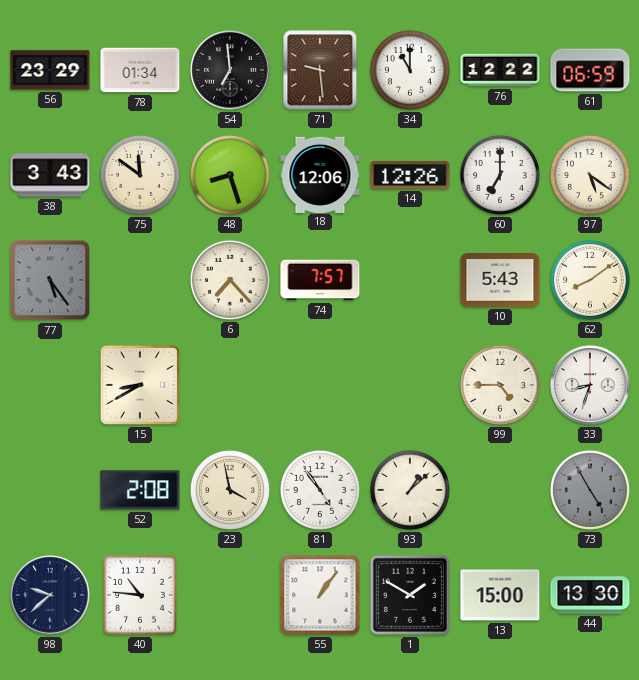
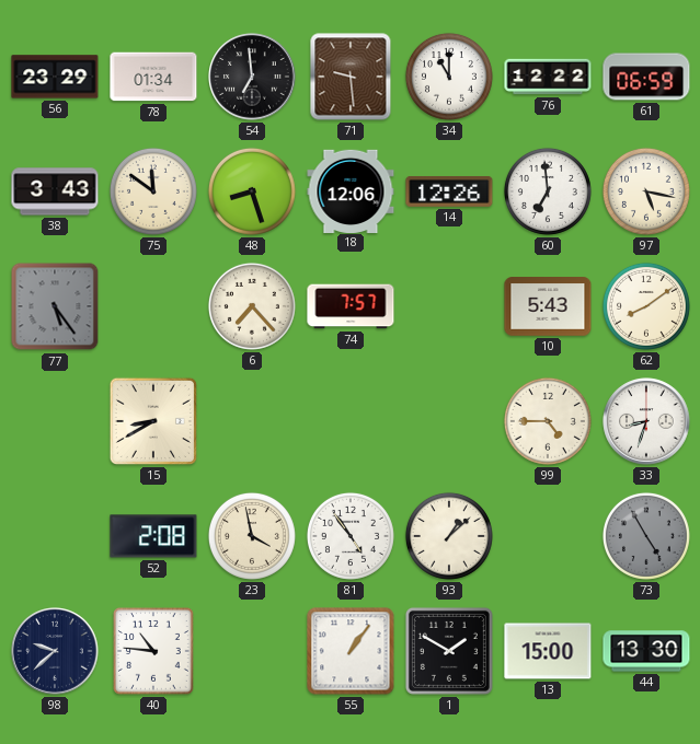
60: 7:00 -> 6:59
97: 5:21 -> 5:17
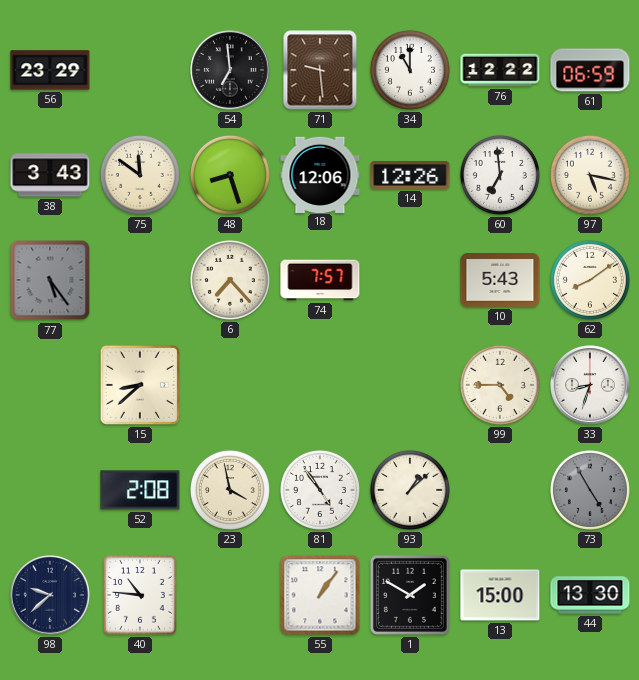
78: 01:34 -> none
15: 8:40 -> 8:38
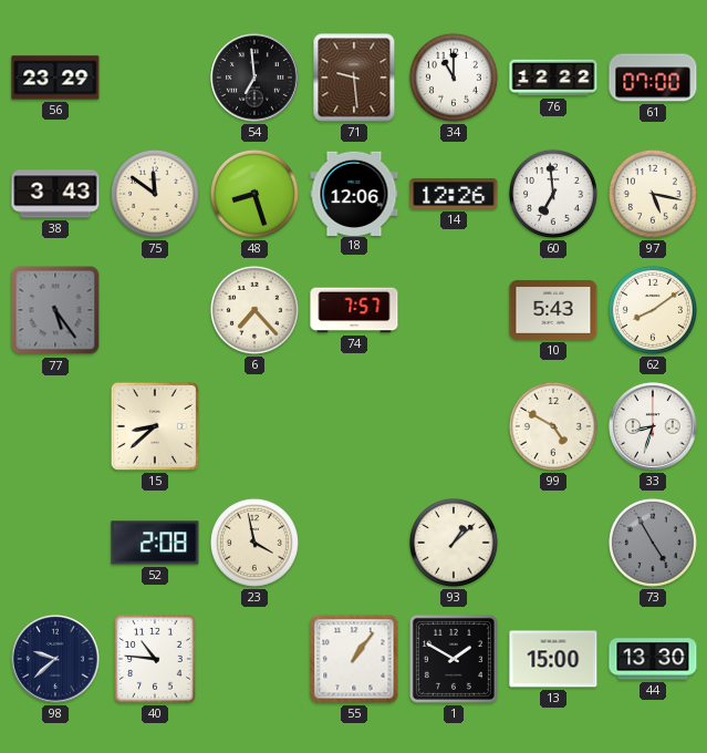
61: 06:59 -> 07:00
99: 4:45 -> 4:50
81: 4:54 -> none
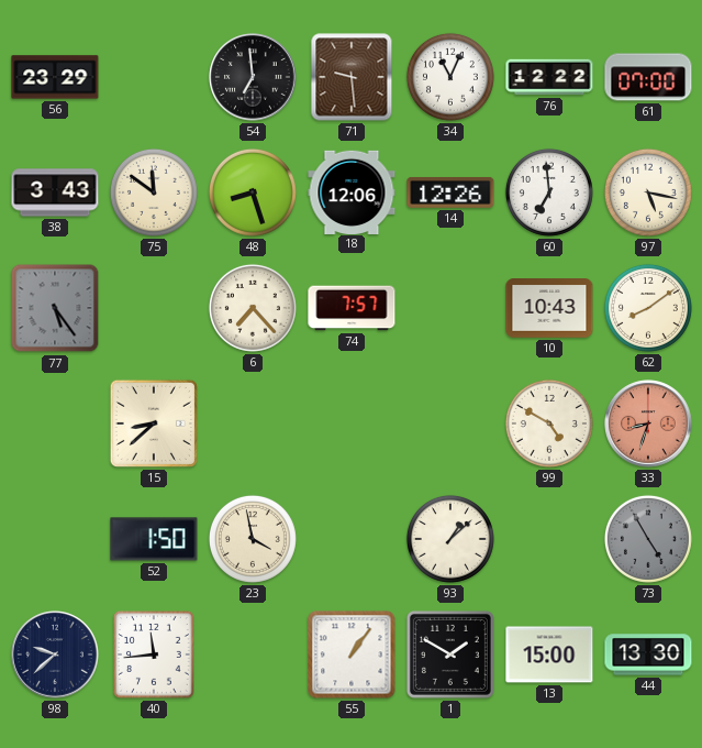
34: 11:00 -> 11:04
10: 5:43 -> 10:43
33 dial: white -> salmon
52: 2:08 -> 1:50
40: 10:46 -> 11:44
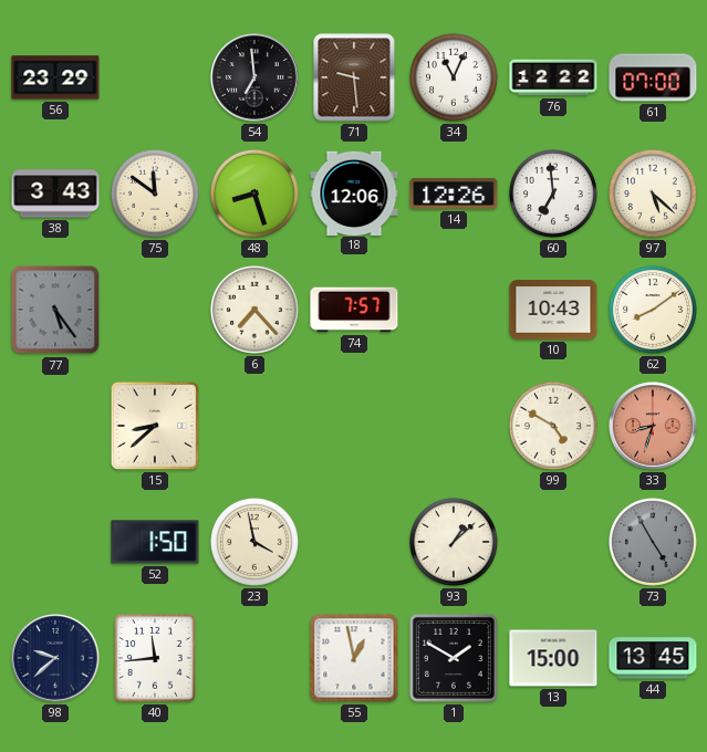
97: 5:17 -> 5:22
55: 1:06 -> 12:58
44: 13:30 -> 13:45
